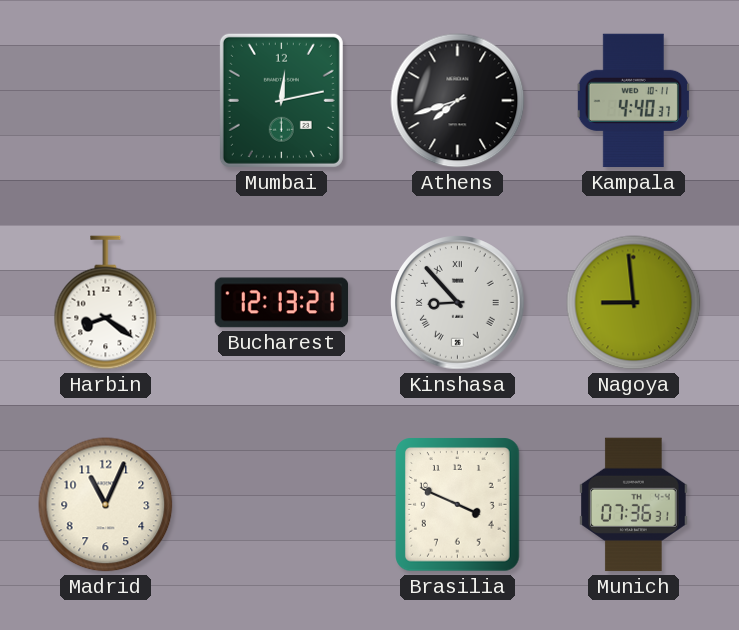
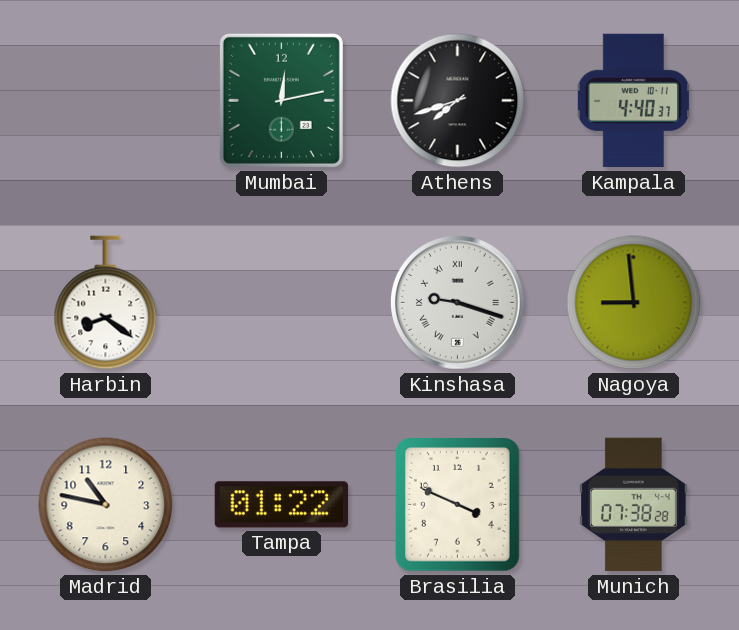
Bucharest: 12:13 -> none
Kinshasa: 8:53 -> 9:18
Madrid: 11:04 -> 10:47
Tampa: none -> 01:22
Munich: 07:36 -> 07:38
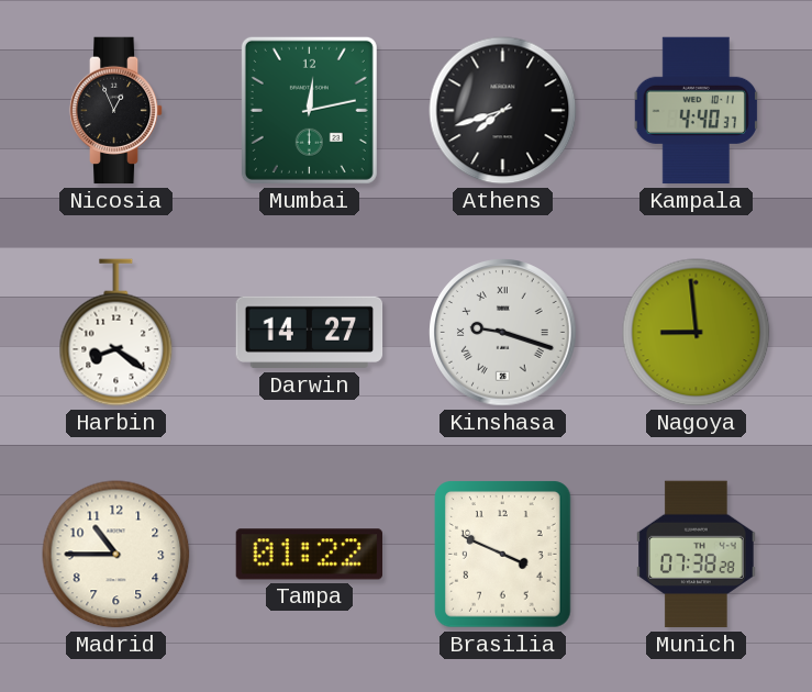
Nicosia: none -> 12:56
Darwin: none -> 14:27
Madrid: 10:47 -> 10:45
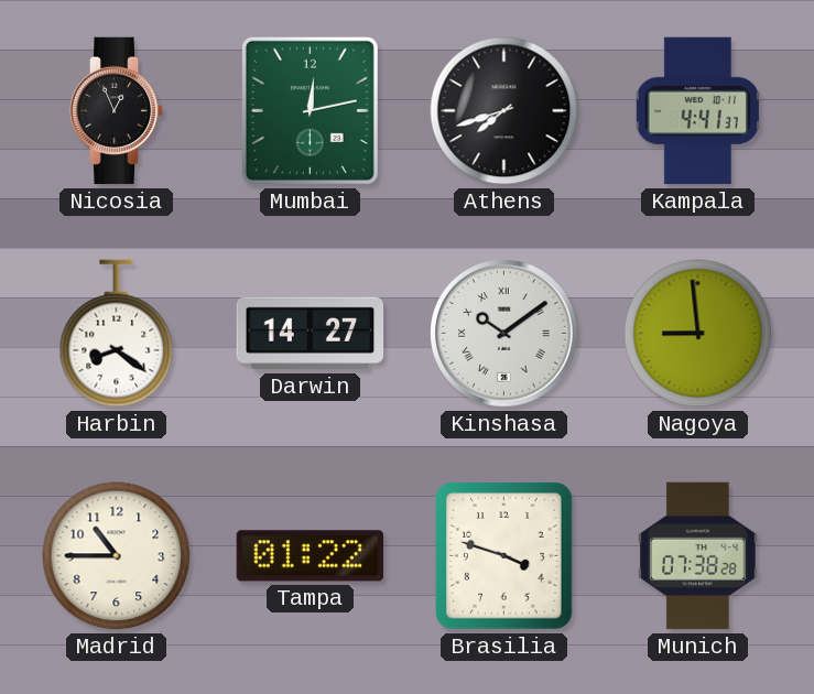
Kampala: 4:40 -> 4:41
Kinshasa: 9:18 -> 10:09
Brasilia: 3:49 -> 3:48
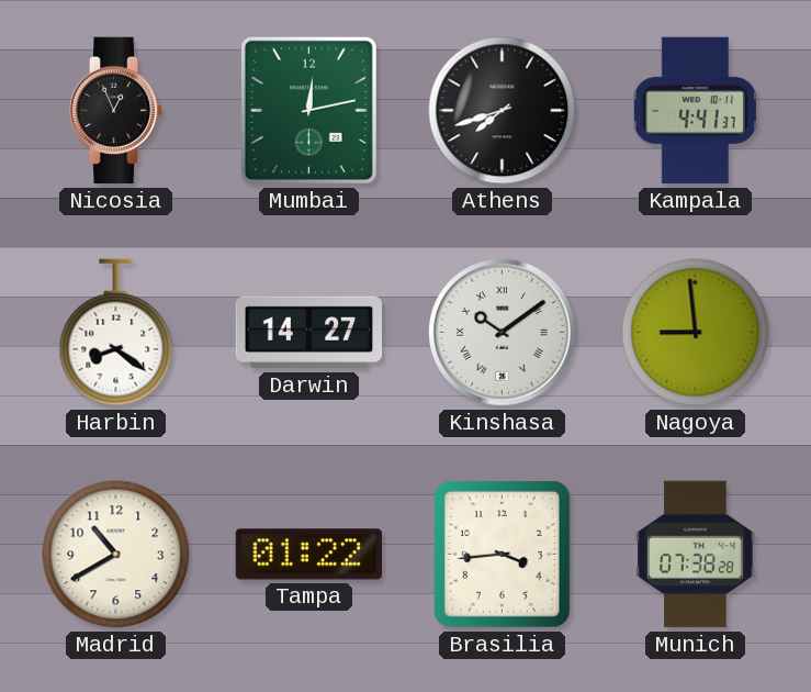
Madrid: 10:45 -> 10:40
Brasilia: 3:48 -> 3:44
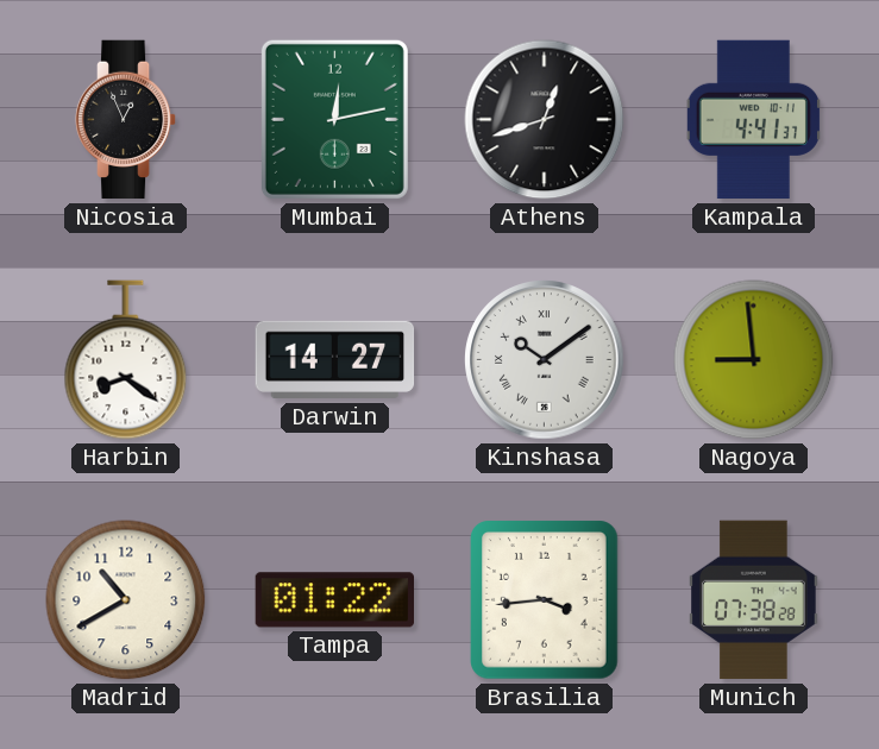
Athens: 7:42 -> 12:42
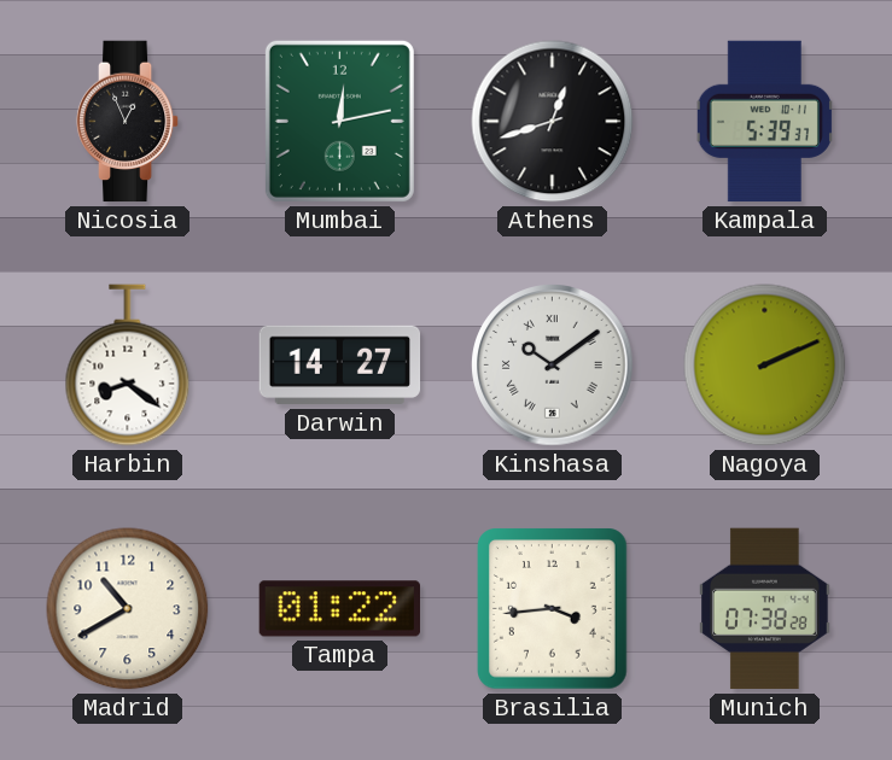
Kampala: 4:41 -> 5:39
Nagoya: 8:59 -> 2:11
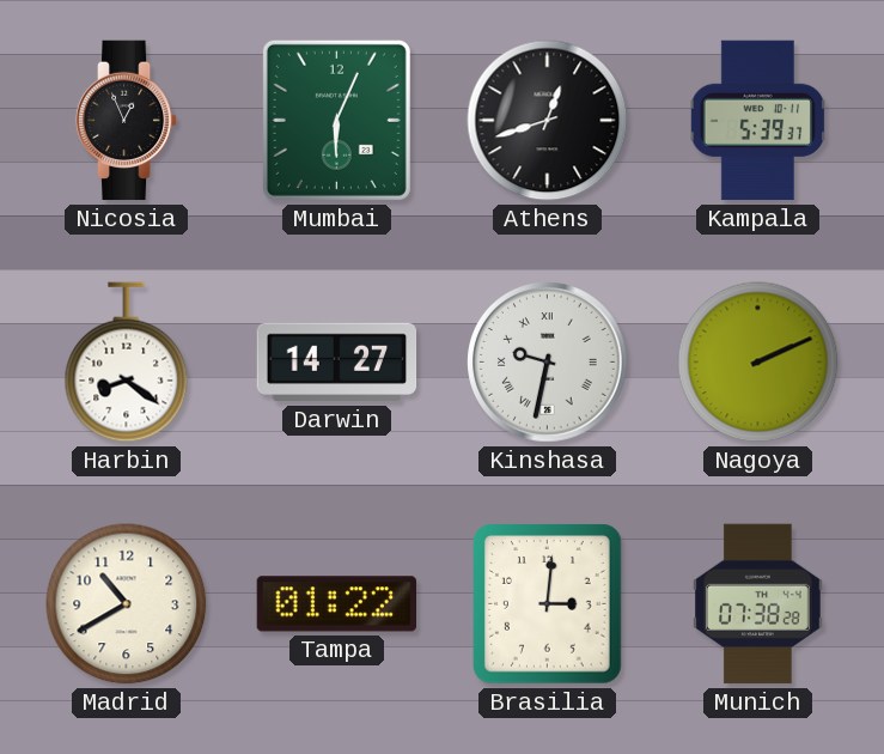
Mumbai: 12:13 -> 6:04
Kinshasa: 10:09 -> 9:32
Brasilia: 3:44 -> 3:01
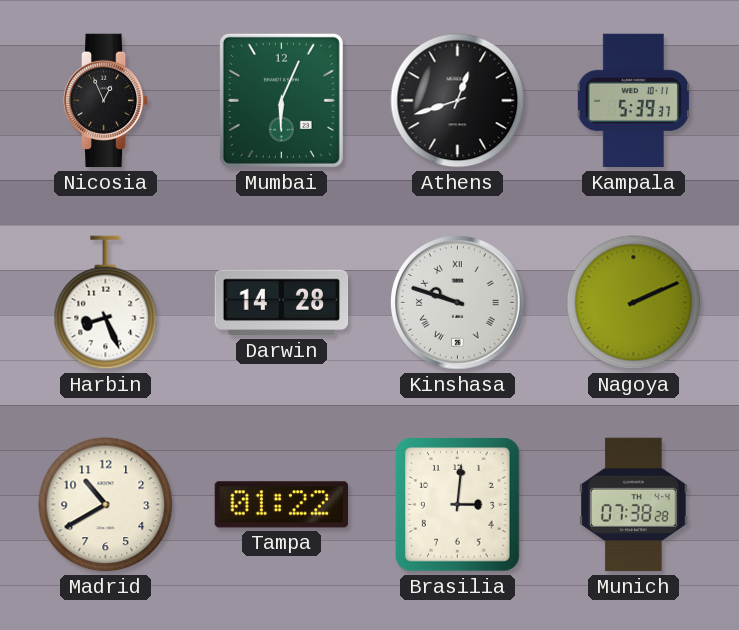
Harbin: 8:21 -> 8:26
Darwin: 14:27 -> 14:28
Kinshasa: 9:32 -> 9:48
